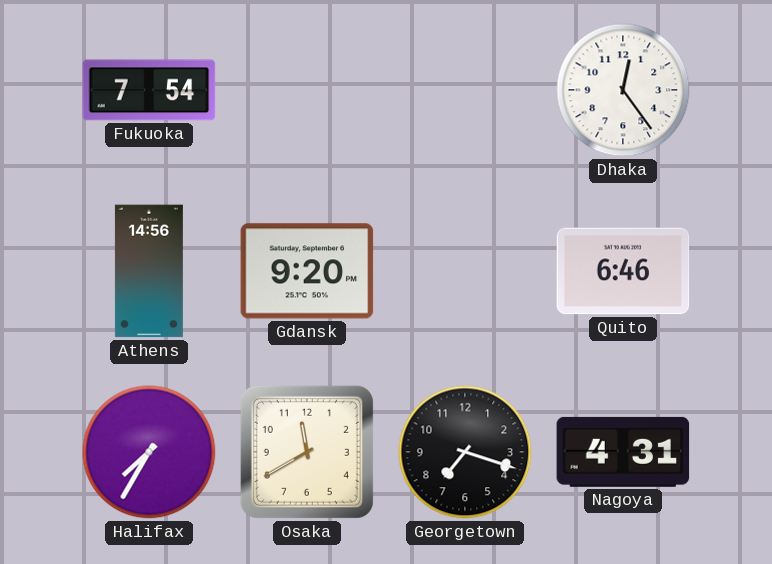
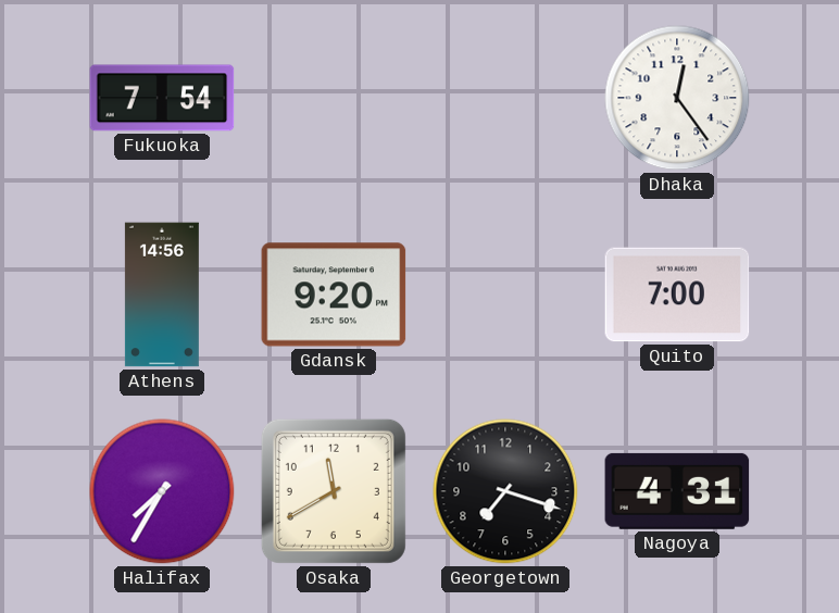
Quito: 6:46 -> 7:00
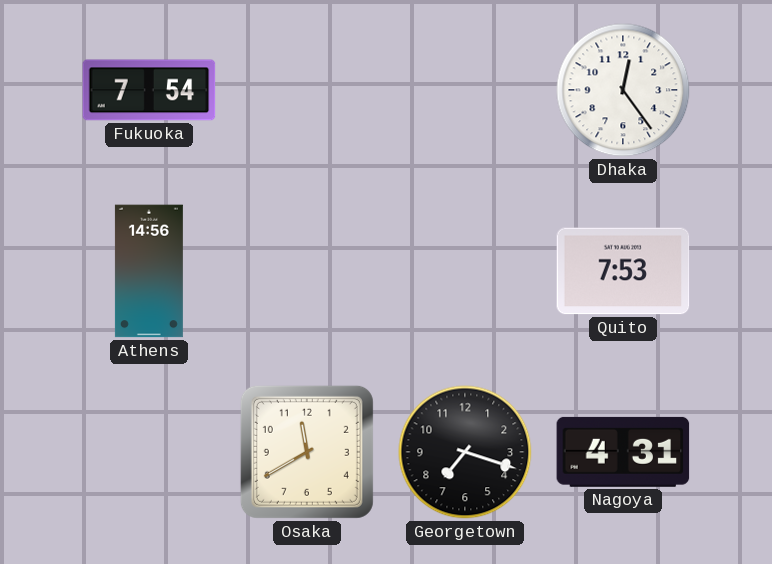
Gdansk: 9:20 -> none
Quito: 7:00 -> 7:53
Halifax: 7:35 -> none
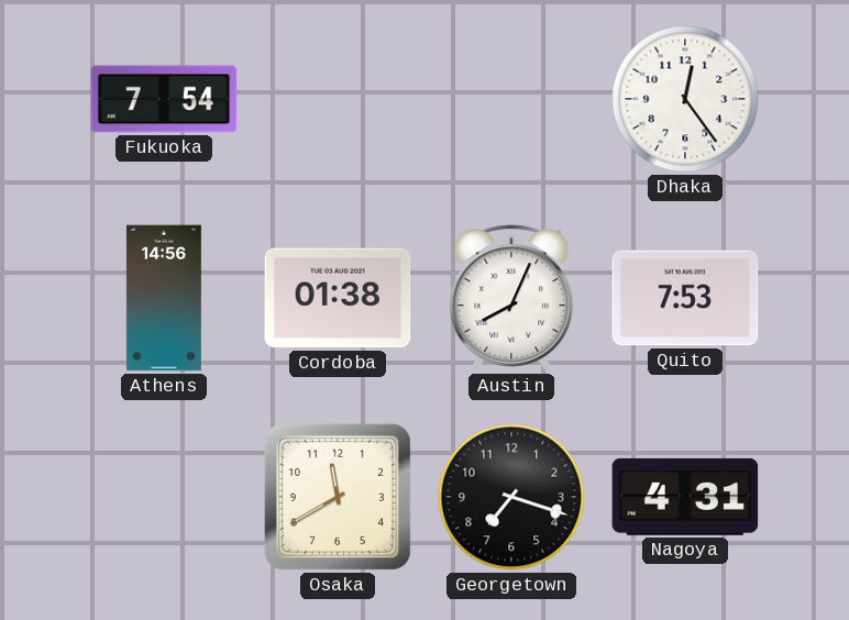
Cordoba: none -> 01:38
Austin: none -> 8:04
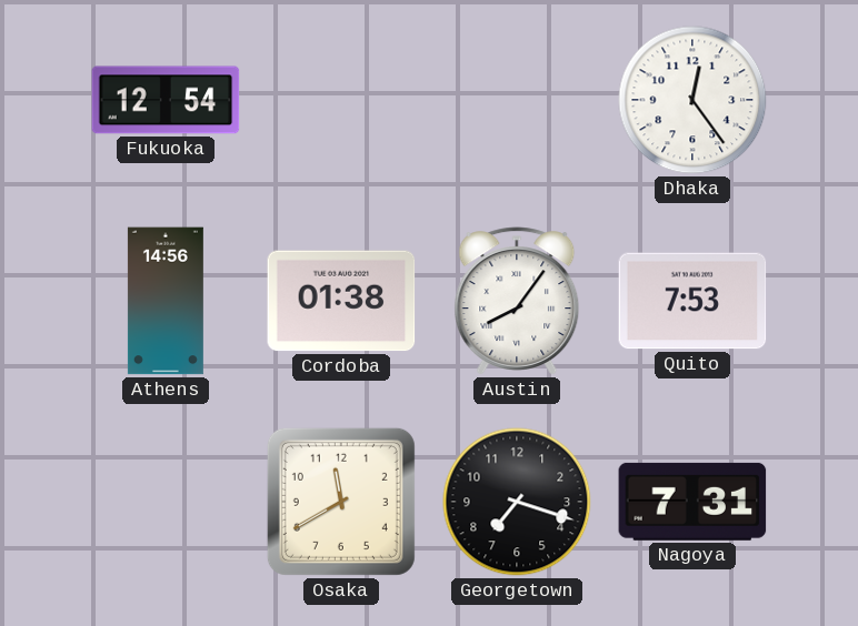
Fukuoka: 7:54 -> 12:54
Austin: 8:04 -> 8:06
Nagoya: 4:31 -> 7:31
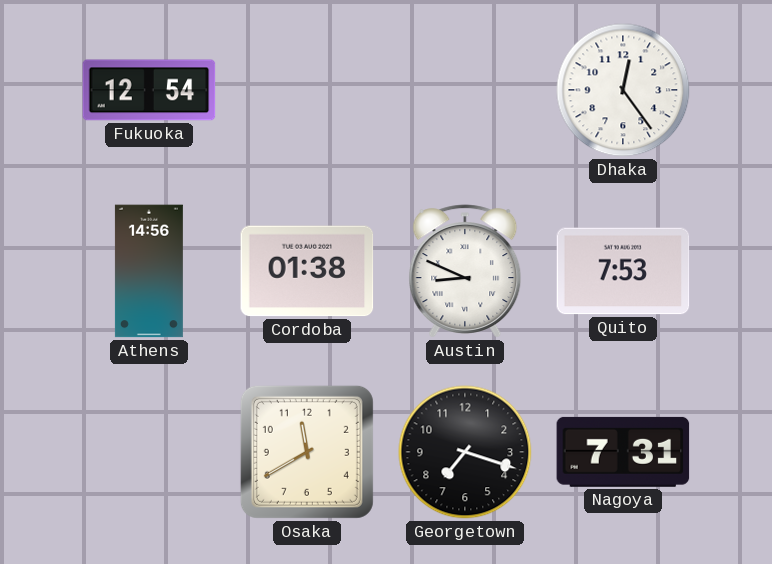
Austin: 8:06 -> 8:49
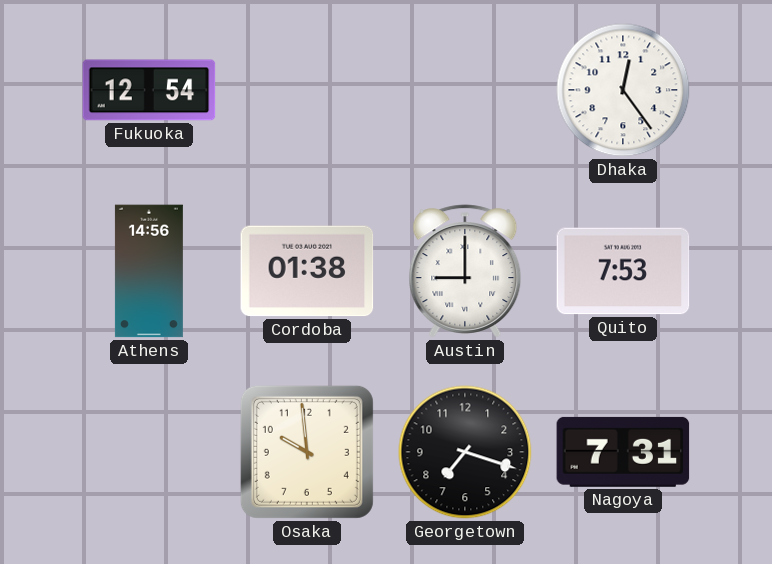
Austin: 8:49 -> 9:00
Osaka: 11:40 -> 9:59
